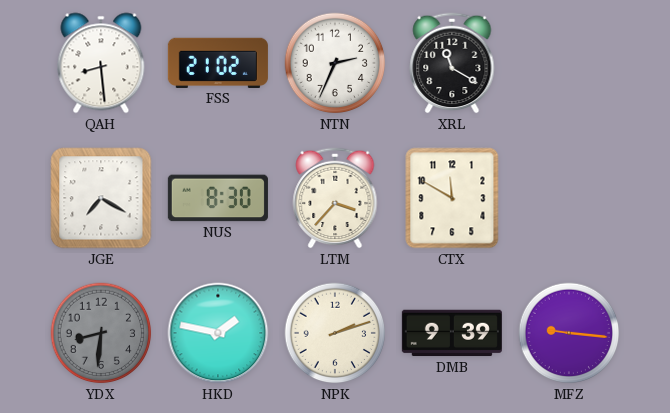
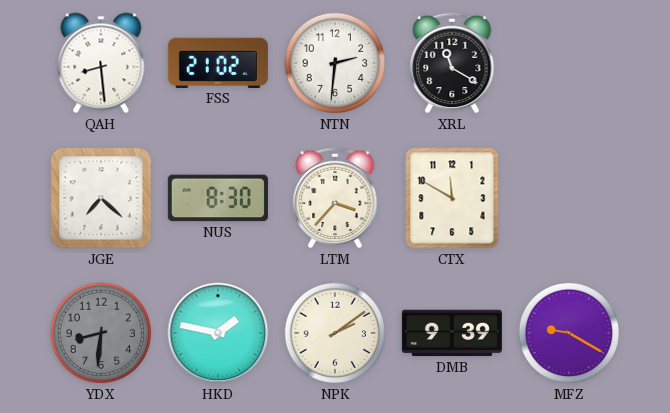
NTN: 2:34 -> 2:31
JGE: 7:20 -> 7:22
NPK: 2:12 -> 2:09
MFZ: 9:16 -> 9:20
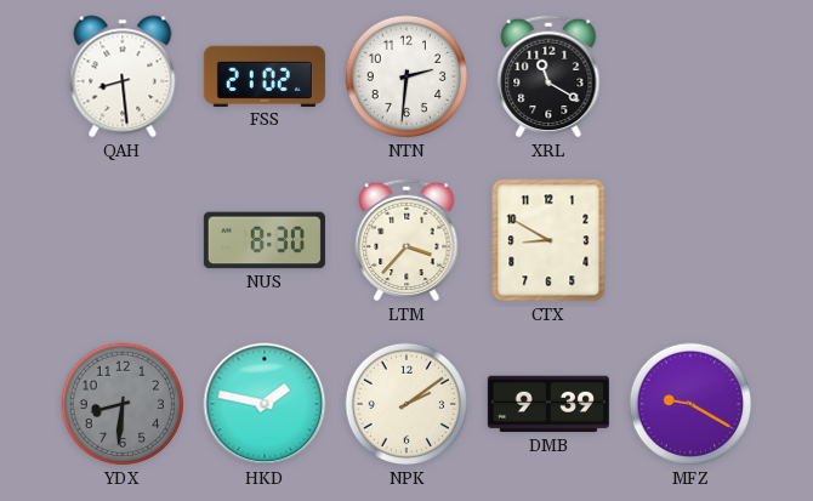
JGE: 7:22 -> none
CTX: 11:50 -> 8:50
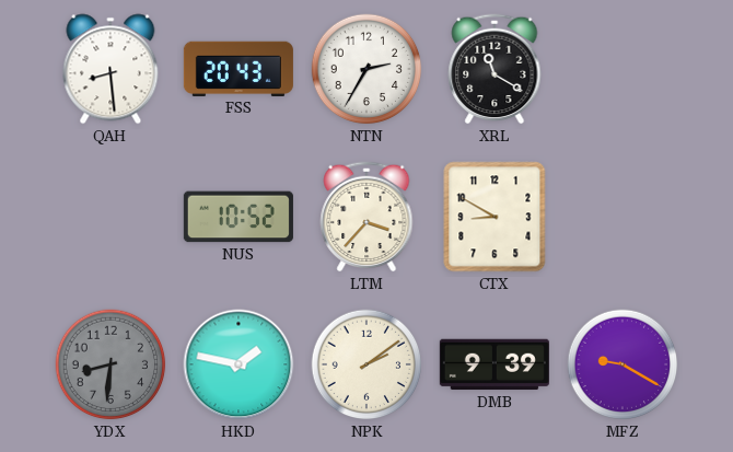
FSS: 21:02 -> 20:43
NTN: 2:31 -> 2:35
NUS: 8:30 -> 10:52
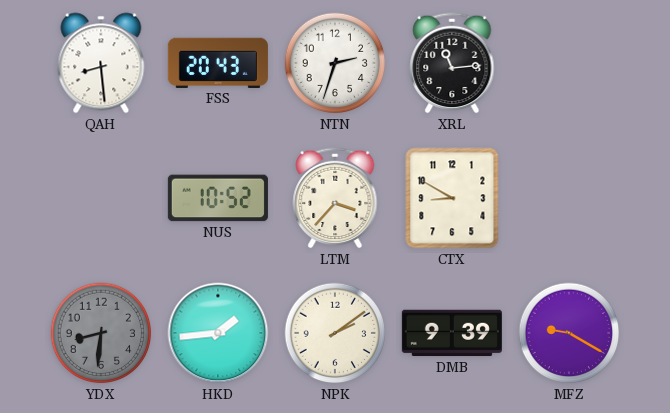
NTN: 2:35 -> 2:33
XRL: 11:20 -> 11:14
HKD: 1:47 -> 1:44
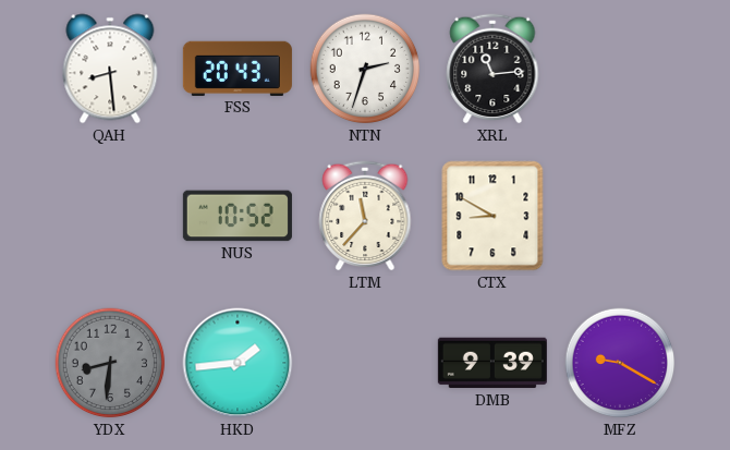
LTM: 3:37 -> 11:37
NPK: 2:09 -> none
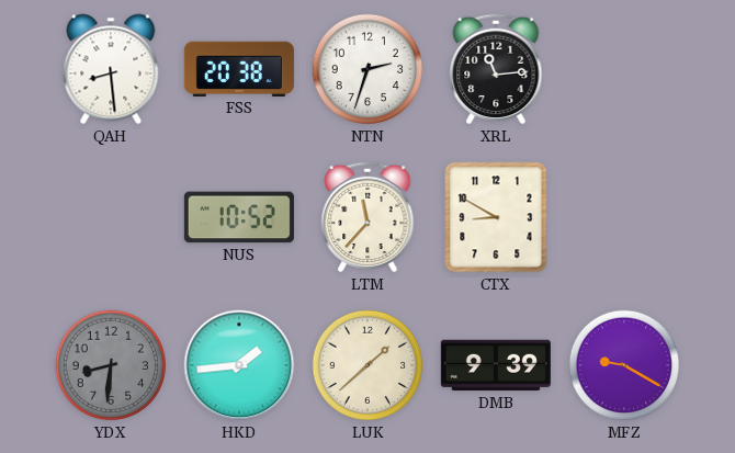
FSS: 20:43 -> 20:38
LUK: none -> 1:38
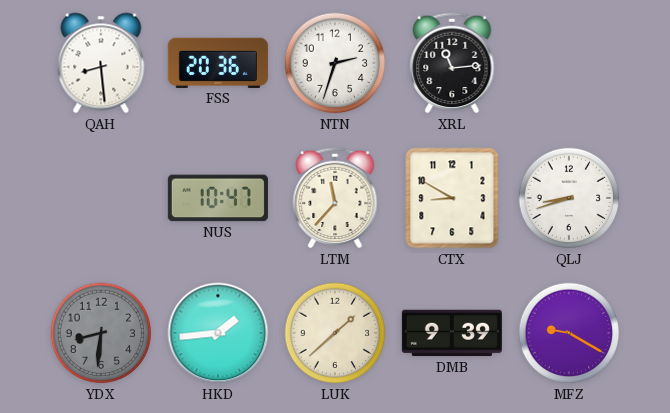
FSS: 20:38 -> 20:36
NUS: 10:52 -> 10:47
QLJ: none -> 8:42
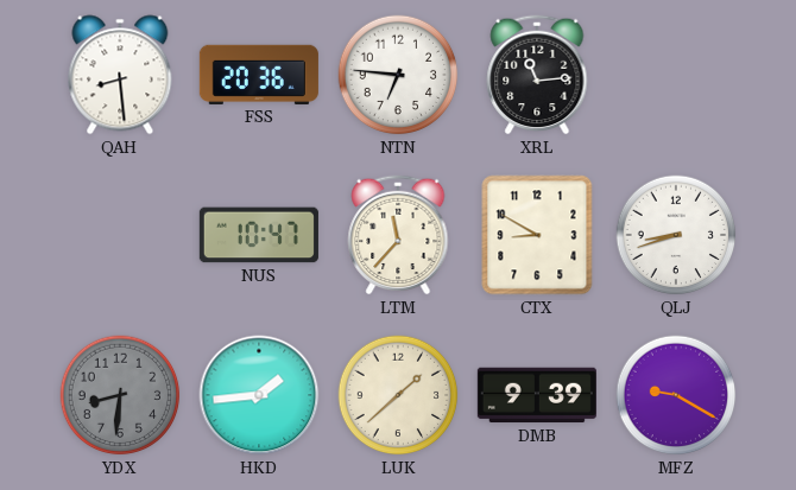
NTN: 2:33 -> 6:46
